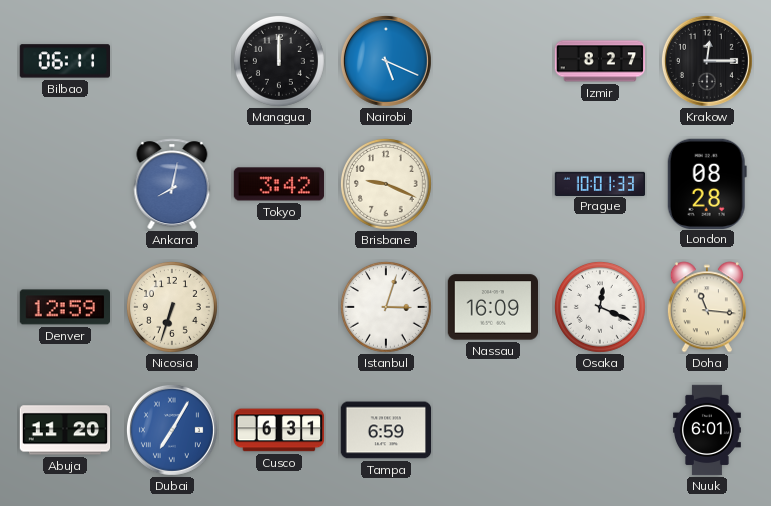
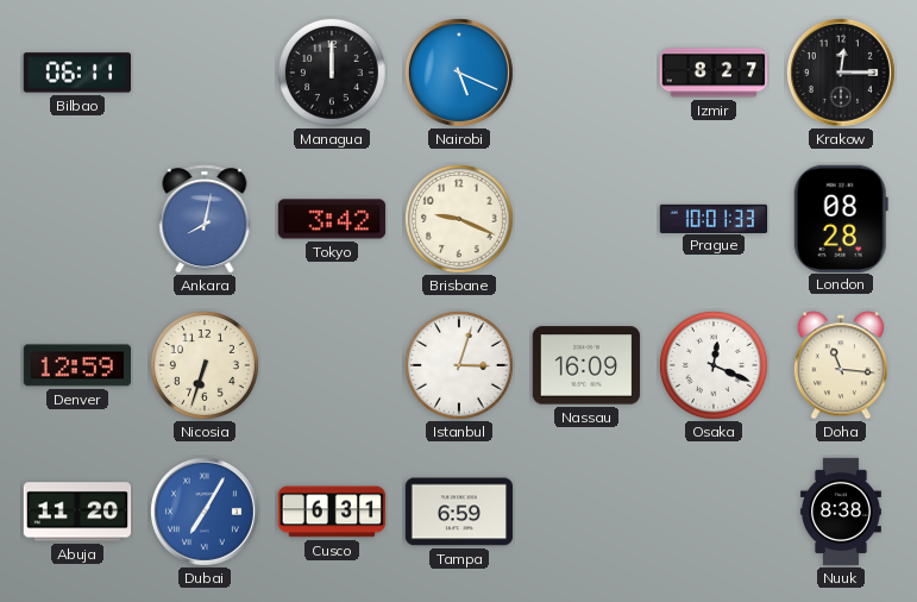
Nuuk: 6:01 -> 8:38
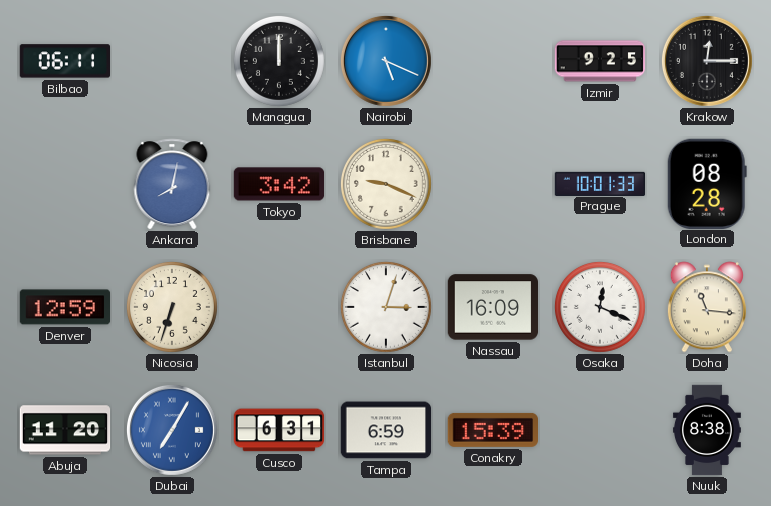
Izmir: 8:27 -> 9:25
Conakry: none -> 15:39
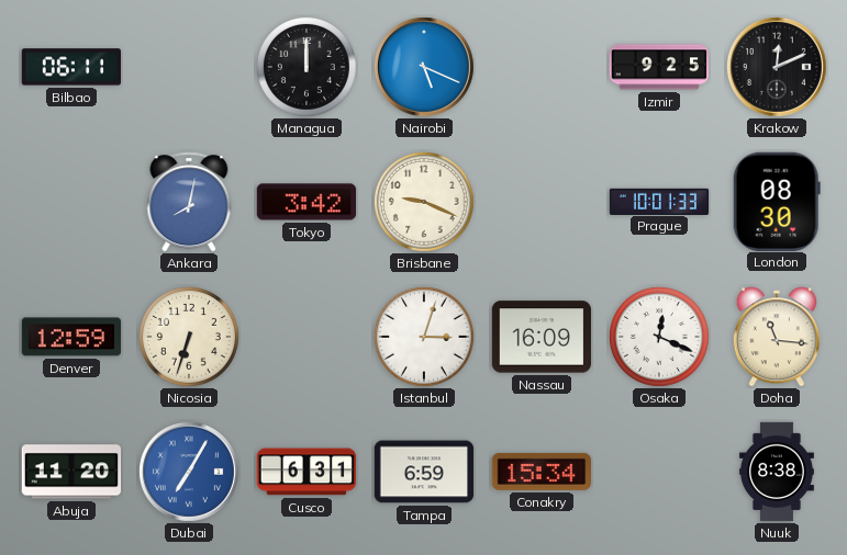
Krakow: 12:15 -> 12:11
London: 08:28 -> 08:30
Conakry: 15:39 -> 15:34
